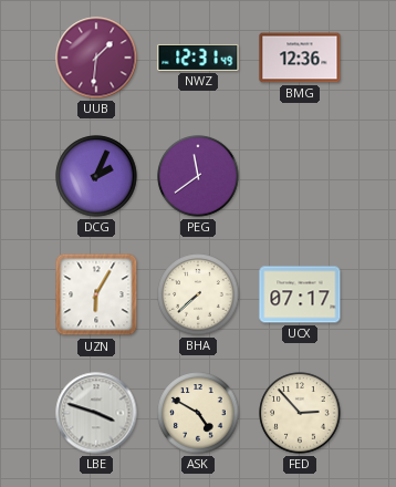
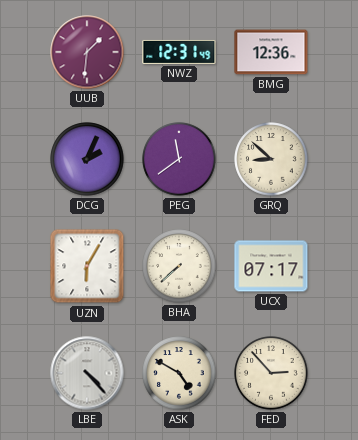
GRQ: none -> 8:52
LBE: 3:48 -> 4:23
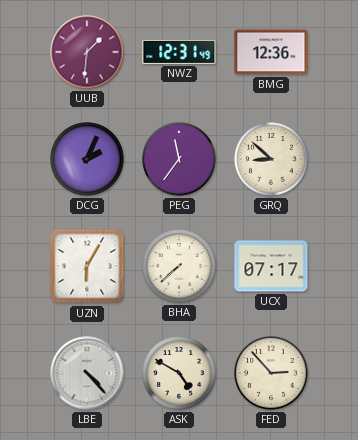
PEG: 11:39 -> 11:36
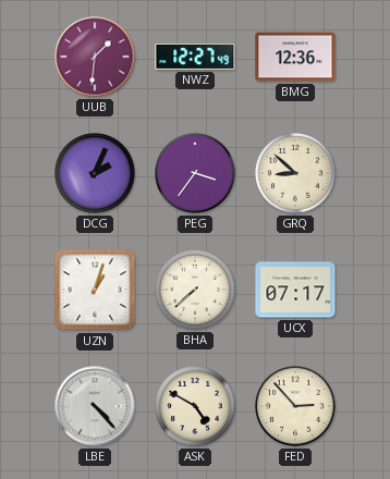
NWZ: 12:31 -> 12:27
PEG: 11:36 -> 3:36
UZN: 6:05 -> 1:03
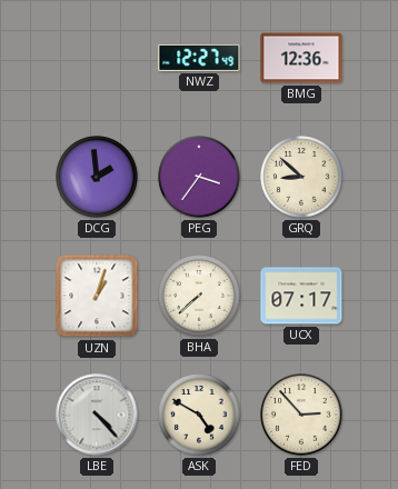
UUB: 1:31 -> none
DCG: 2:04 -> 1:59
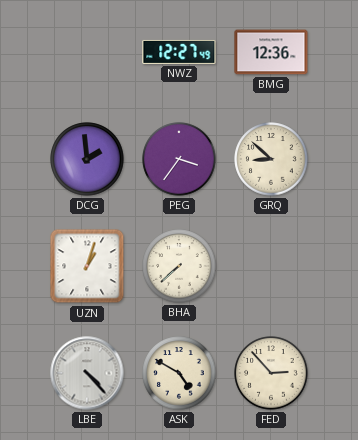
UCX: 07:17 -> none
